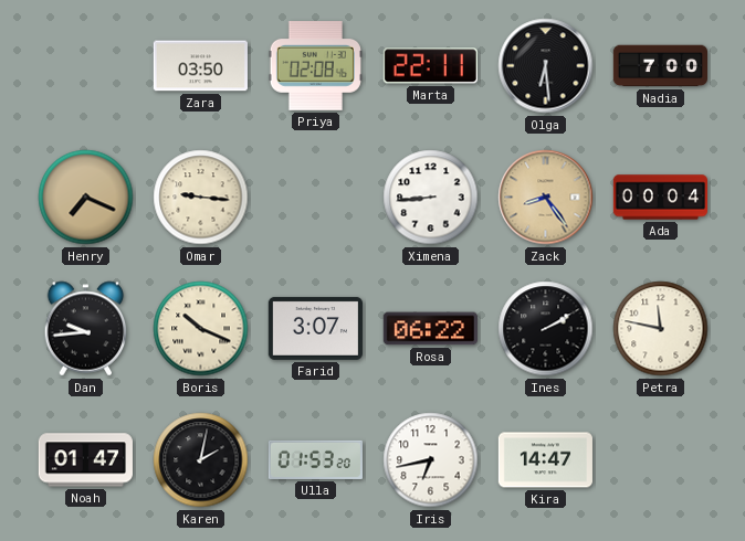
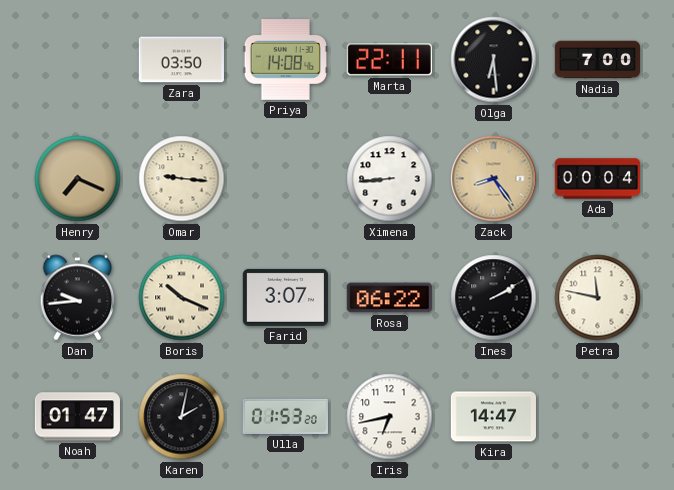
Priya: 02:08 -> 14:08
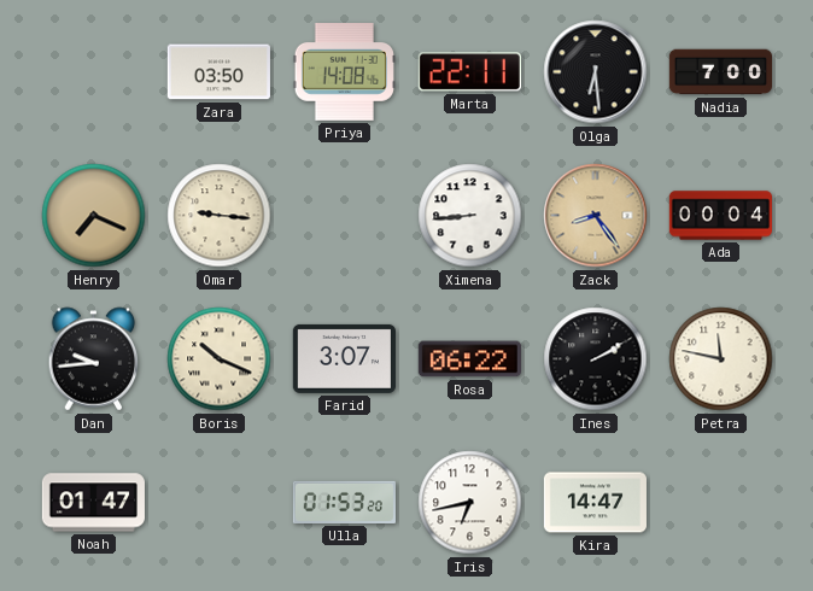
Karen: 2:02 -> none
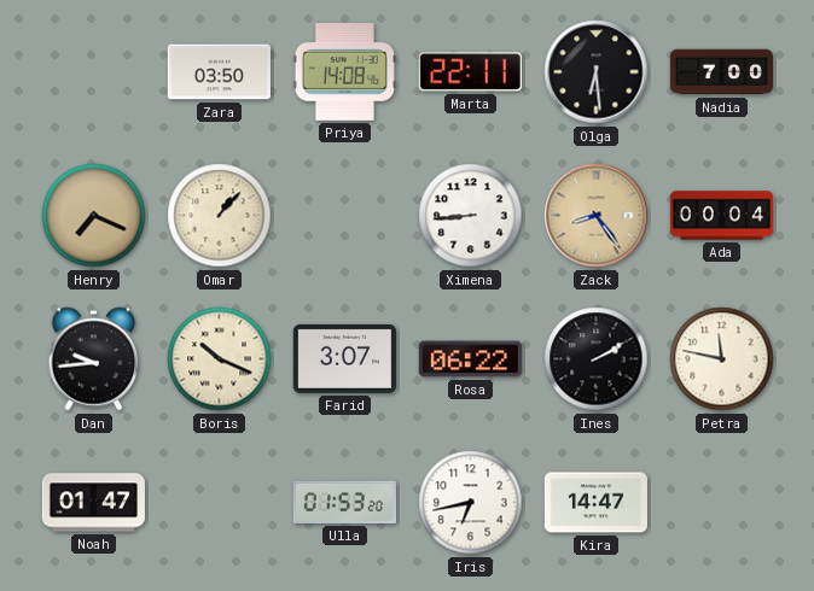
Omar: 9:16 -> 1:07
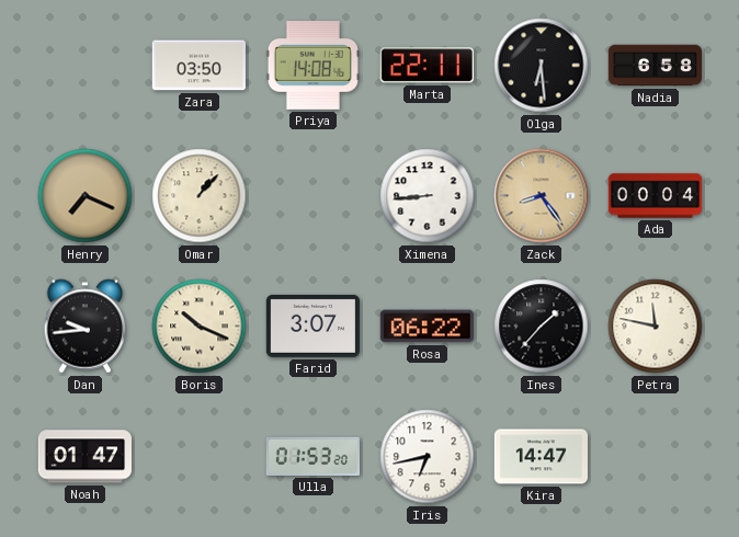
Nadia: 7:00 -> 6:58
Ines: 2:10 -> 1:37
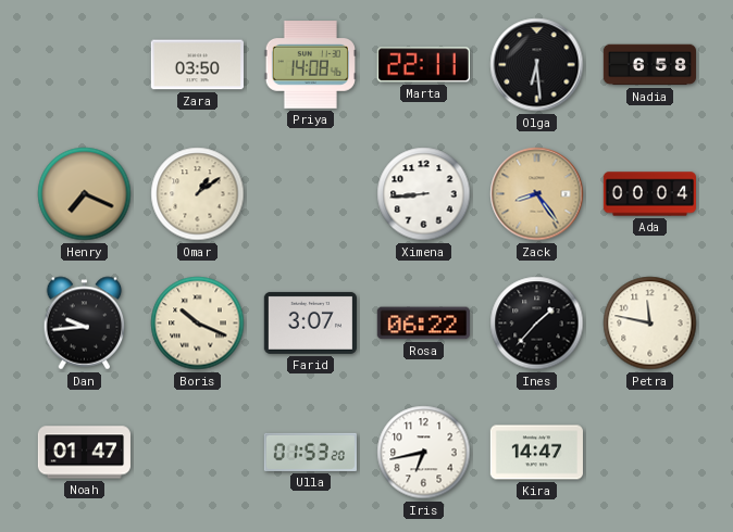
Omar: 1:07 -> 1:09
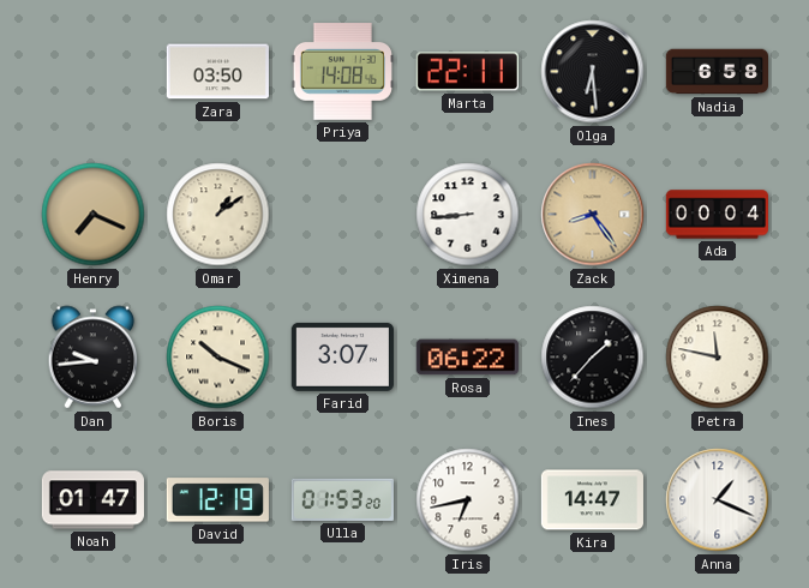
David: none -> 12:19
Anna: none -> 1:19
